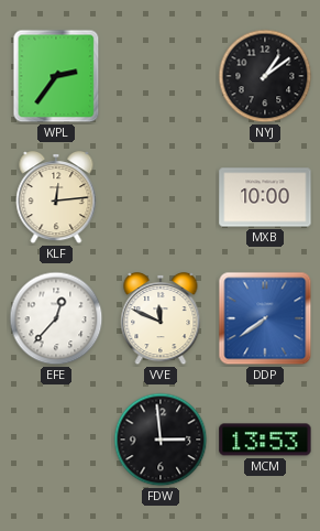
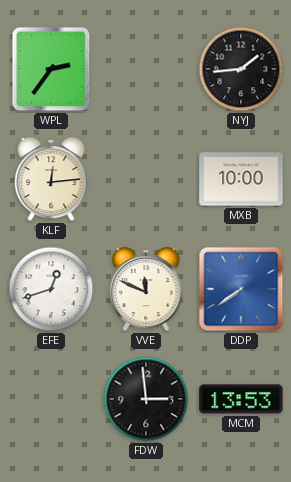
NYJ: 1:09 -> 1:44
EFE: 12:37 -> 12:42
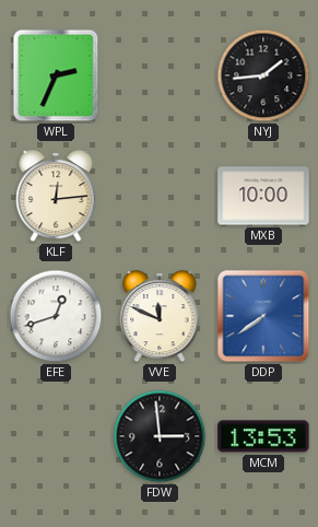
WPL: 2:36 -> 2:34
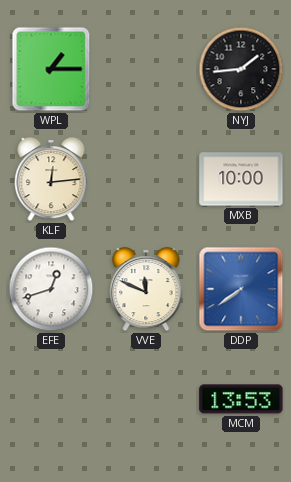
WPL: 2:34 -> 1:15
FDW: 2:59 -> none
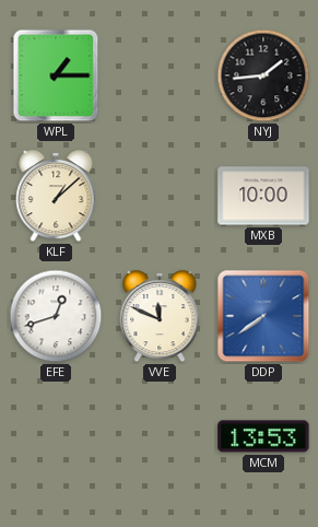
KLF: 12:14 -> 1:08
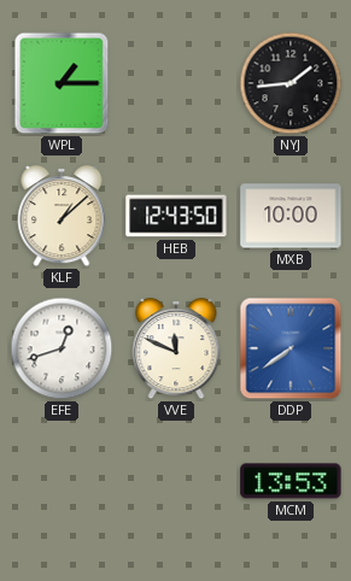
HEB: none -> 12:43
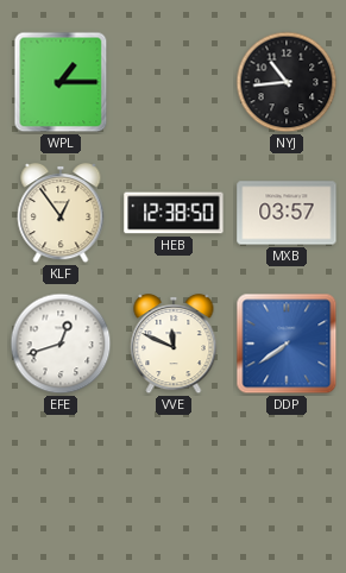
NYJ: 1:44 -> 10:44
KLF: 1:08 -> 12:54
HEB: 12:43 -> 12:38
MXB: 10:00 -> 03:57
MCM: 13:53 -> none
